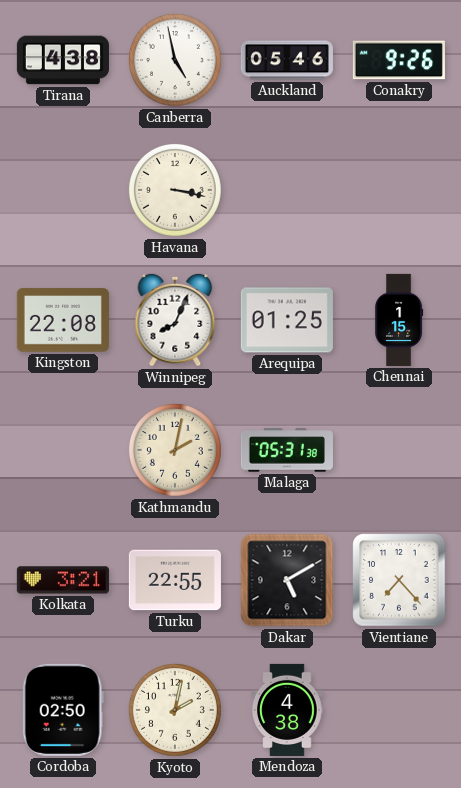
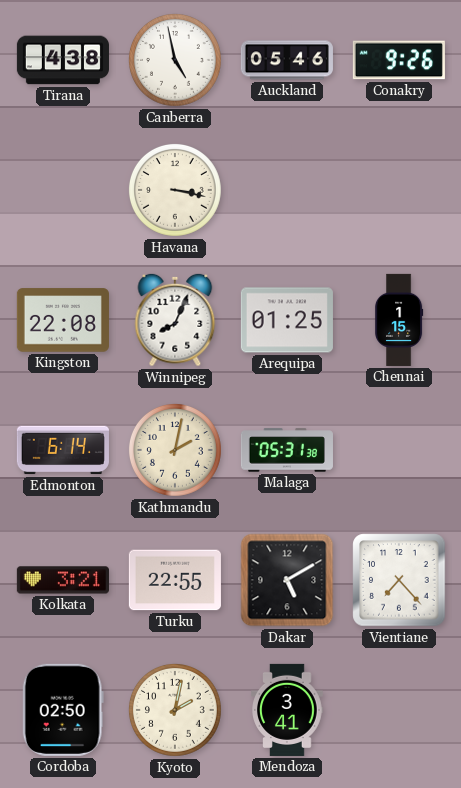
Edmonton: none -> 6:14
Mendoza: 4:38 -> 3:41
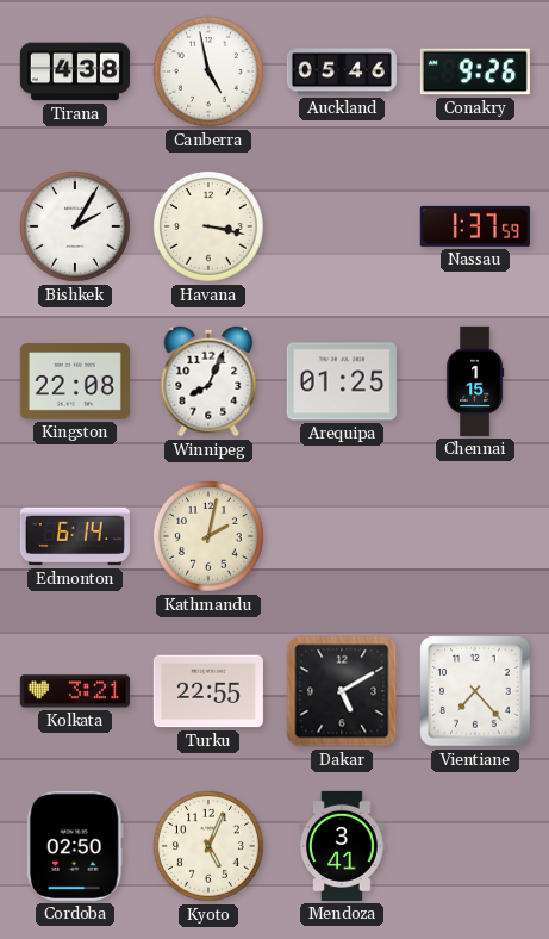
Bishkek: none -> 2:05
Nassau: none -> 1:37
Malaga: 05:31 -> none
Kyoto: 2:02 -> 5:04
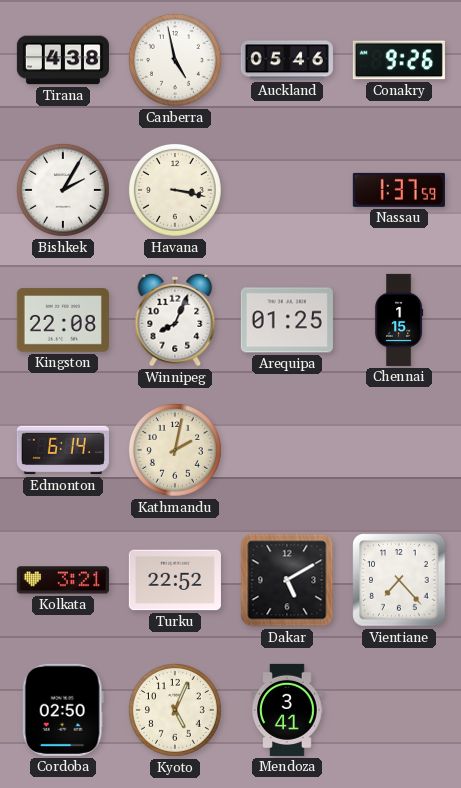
Turku: 22:55 -> 22:52
